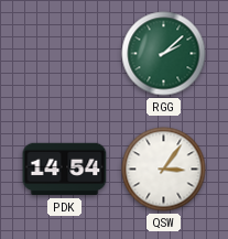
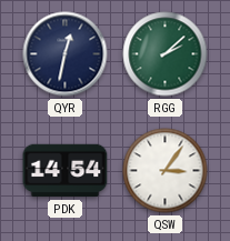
QYR: none -> 12:32
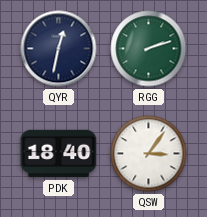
RGG: 2:08 -> 2:12
PDK: 14:54 -> 18:40
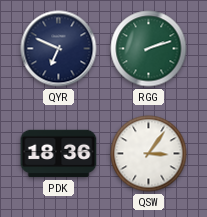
QYR: 12:32 -> 6:49
PDK: 18:40 -> 18:36
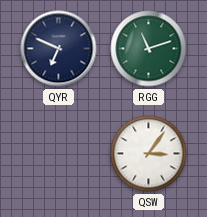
RGG: 2:12 -> 11:12
PDK: 18:36 -> none
